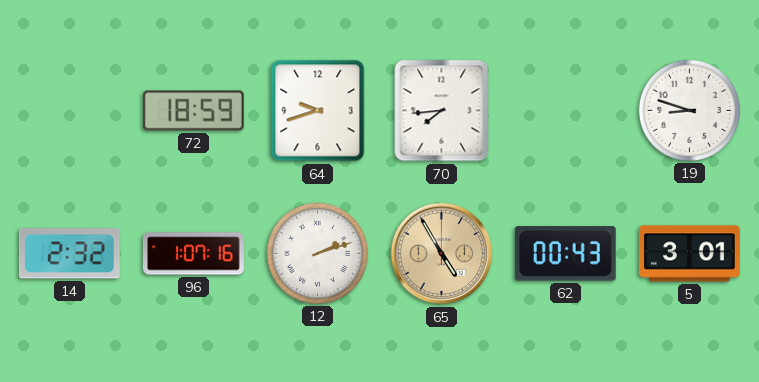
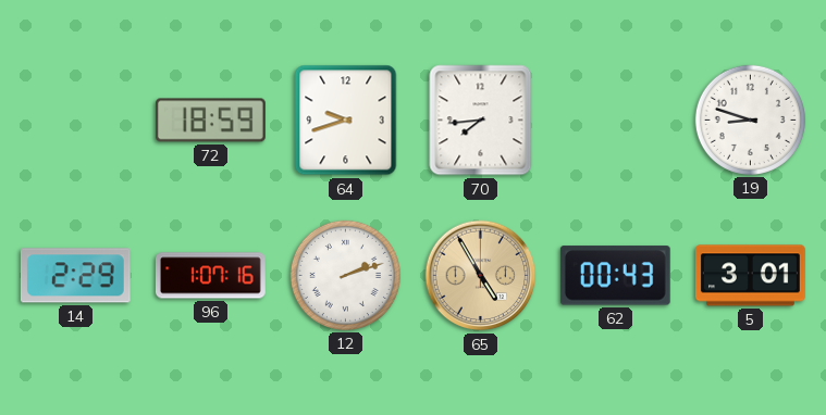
14: 2:32 -> 2:29
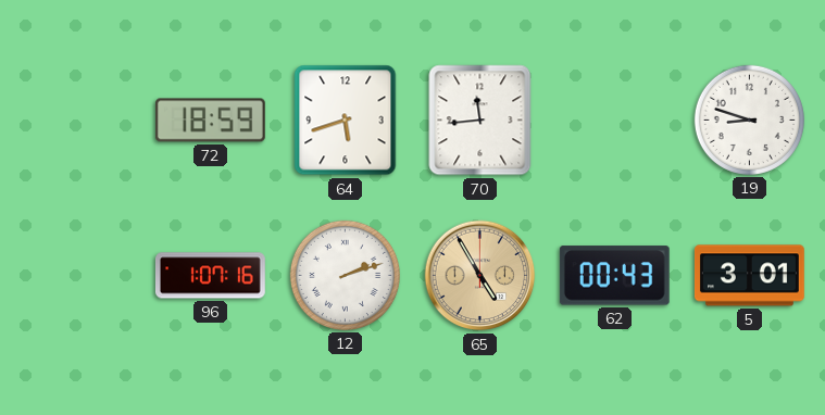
64: 9:42 -> 5:42
70: 7:44 -> 11:44
14: 2:29 -> none
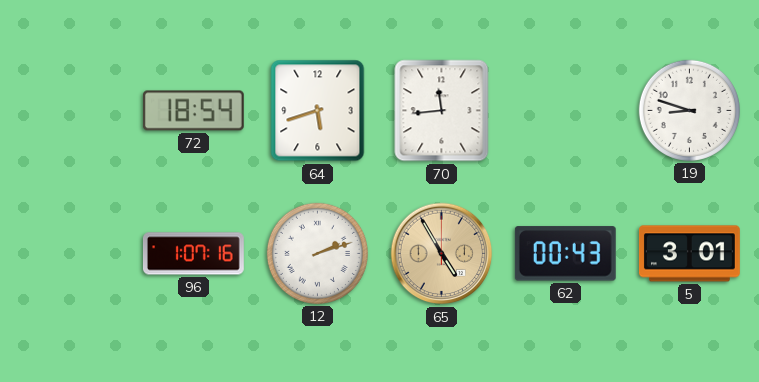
72: 18:59 -> 18:54
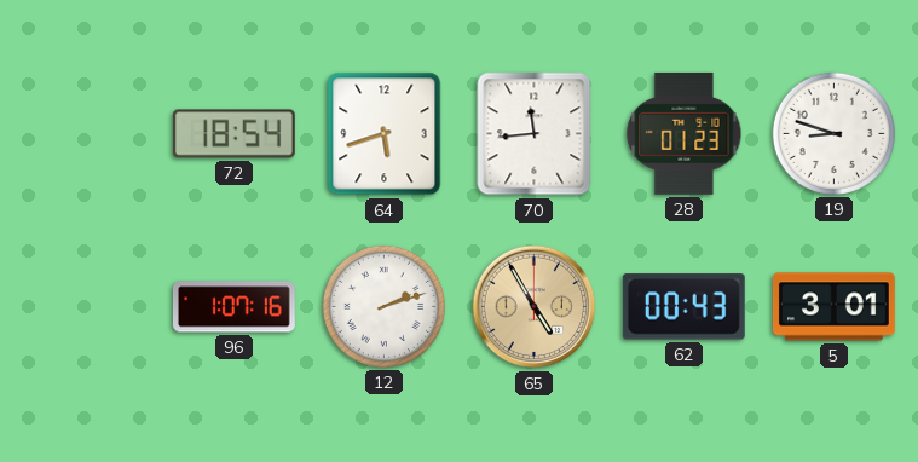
28: none -> 01:23
